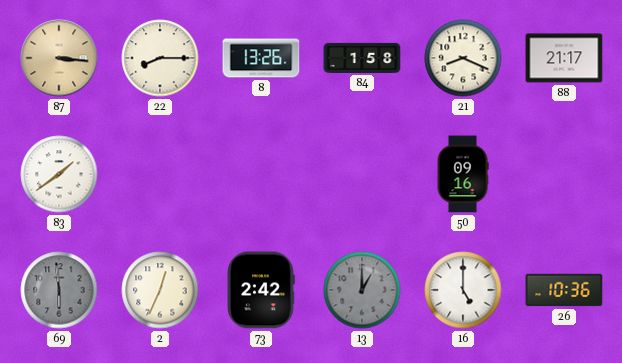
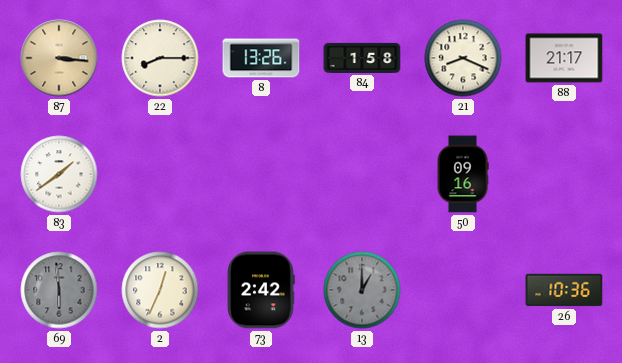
16: 5:00 -> none
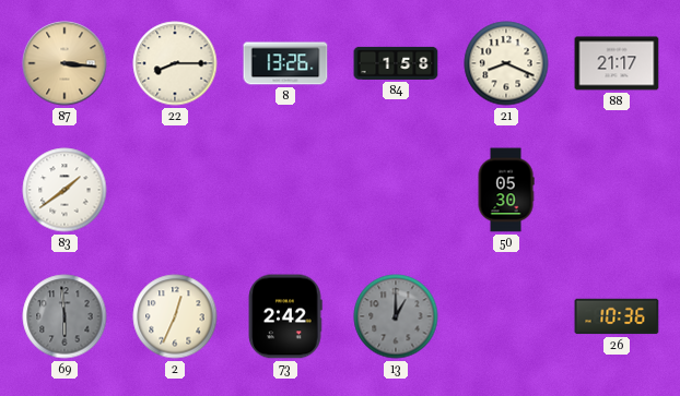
50: 09:16 -> 05:30
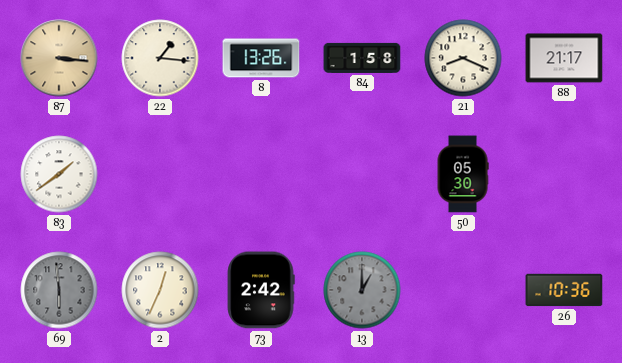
22: 8:15 -> 1:16
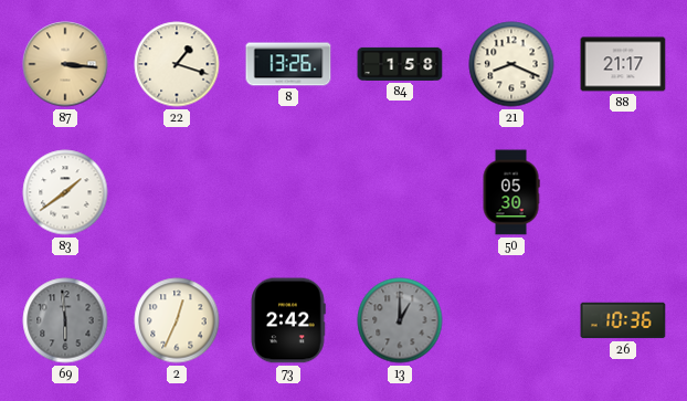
22: 1:16 -> 1:18
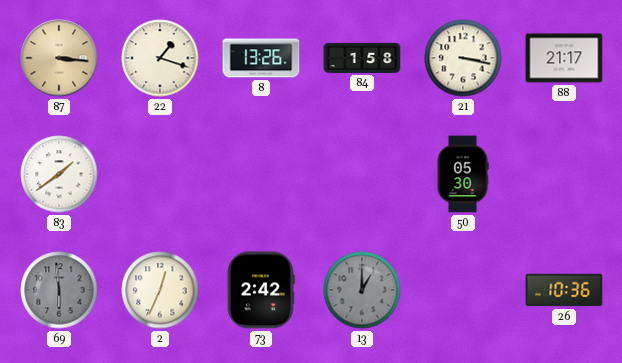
21: 8:19 -> 3:17
